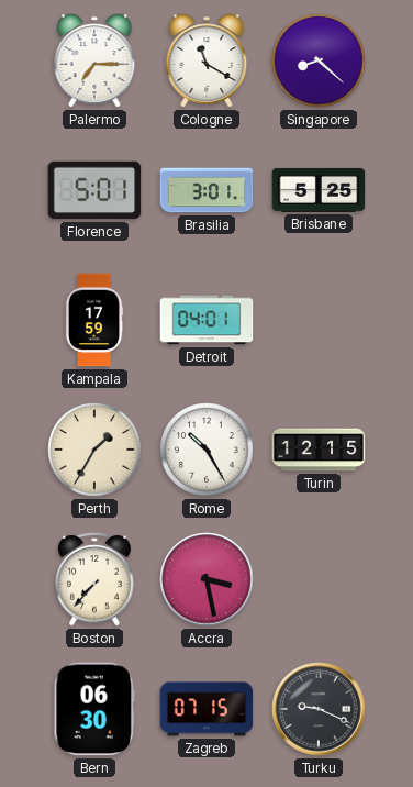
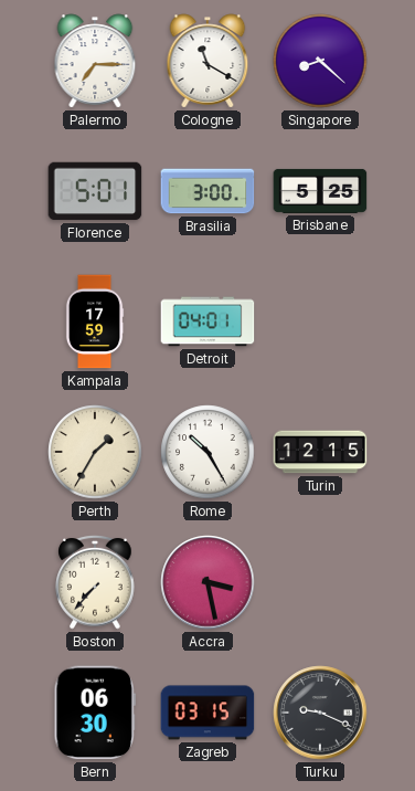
Brasilia: 3:01 -> 3:00
Zagreb: 07:15 -> 03:15
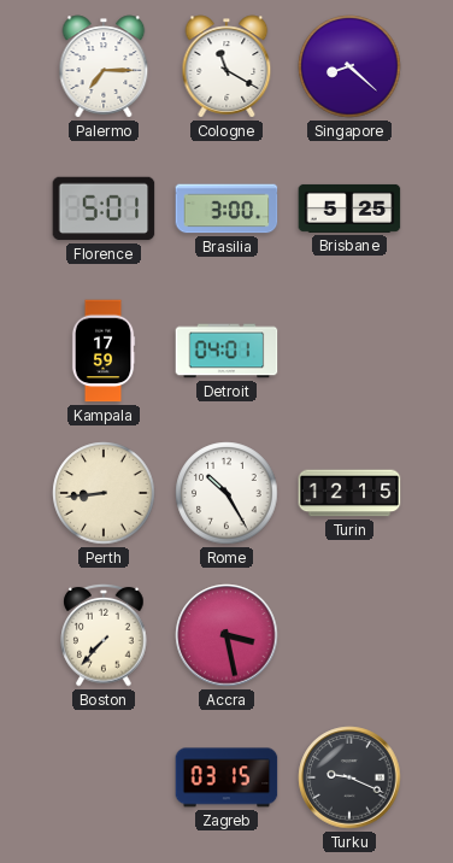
Perth: 1:35 -> 8:44
Bern: 06:30 -> none
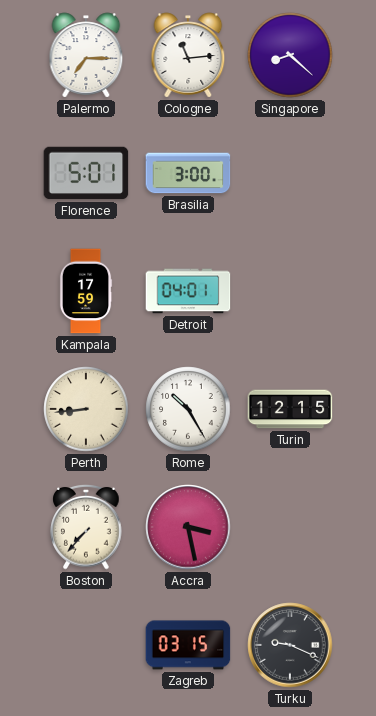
Cologne: 11:20 -> 11:14
Brisbane: 5:25 -> none
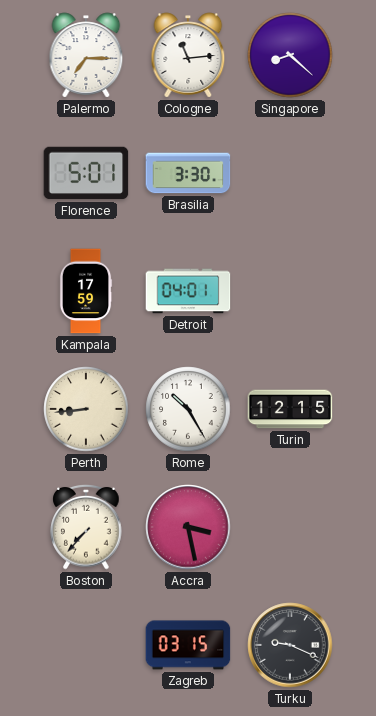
Brasilia: 3:00 -> 3:30
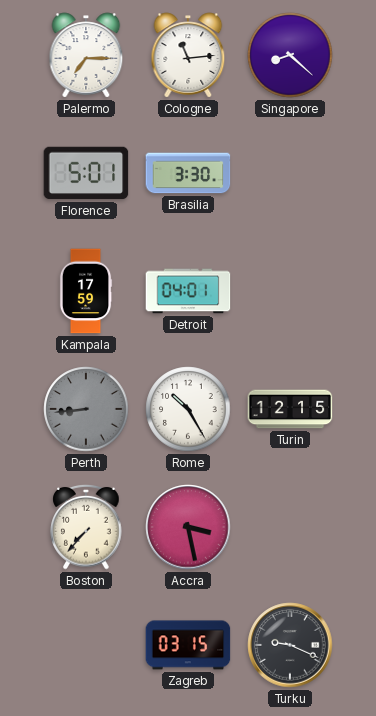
Perth dial: cream -> grey
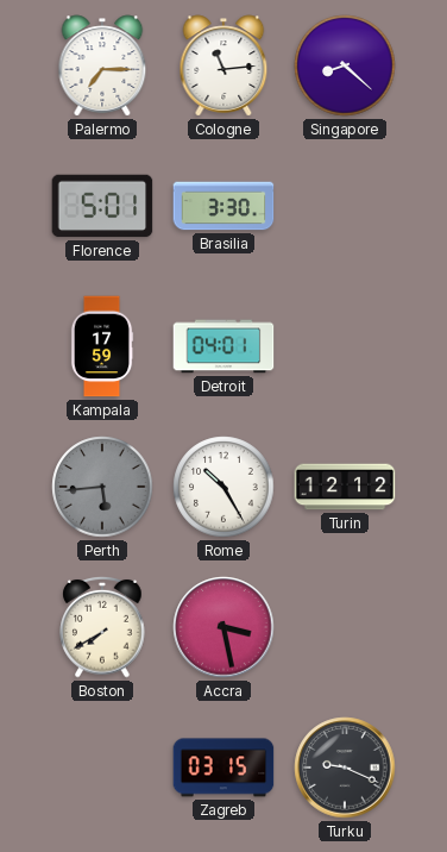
Perth: 8:44 -> 5:44
Turin: 12:15 -> 12:12
Boston: 7:37 -> 7:40
